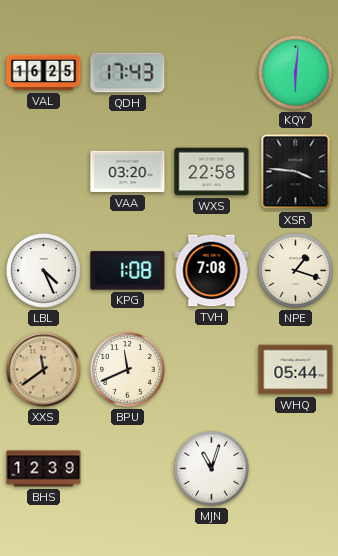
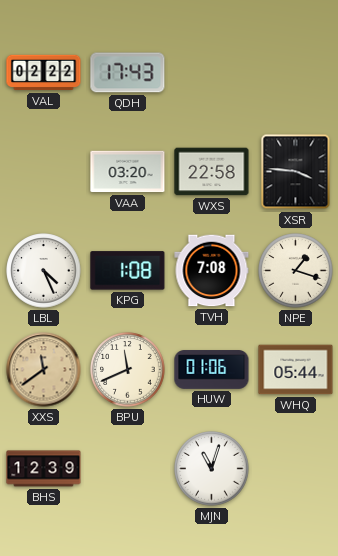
VAL: 16:25 -> 02:22
KQY: 6:01 -> none
HUW: none -> 01:06
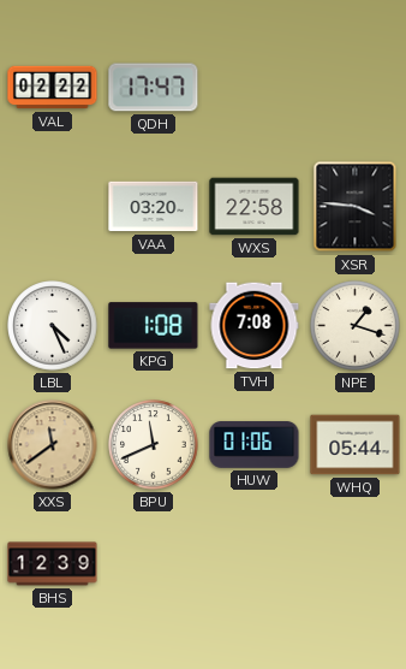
QDH: 17:43 -> 17:47
MJN: 11:03 -> none
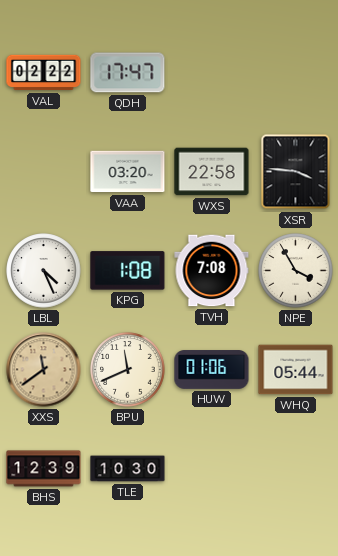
NPE: 1:18 -> 3:55
TLE: none -> 10:30
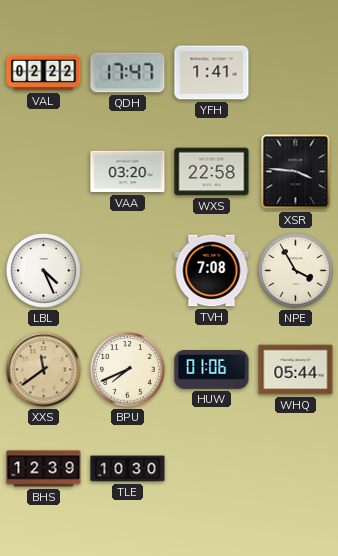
YFH: none -> 1:41
KPG: 1:08 -> none
BPU: 11:41 -> 7:41
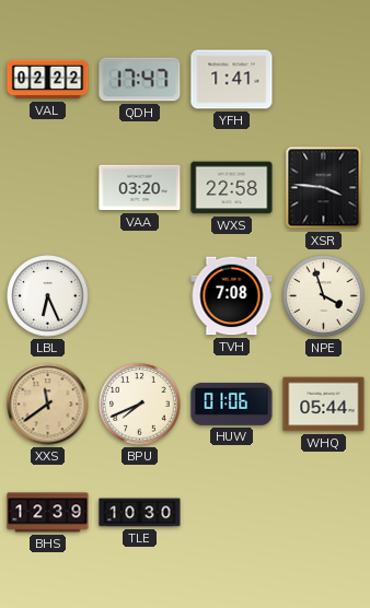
LBL: 4:26 -> 6:26
NPE: 3:55 -> 3:57
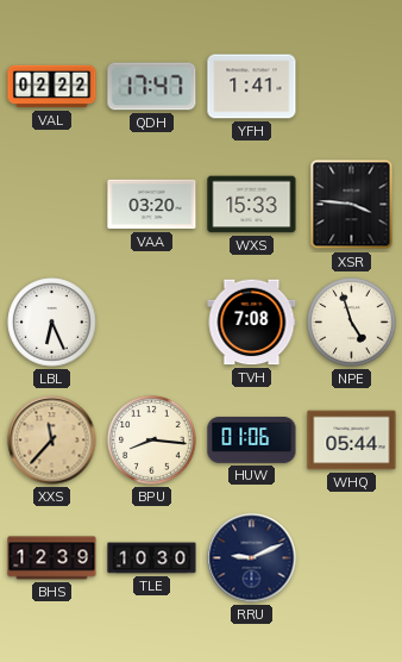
WXS: 22:58 -> 15:33
NPE: 3:57 -> 4:57
XXS: 11:39 -> 11:37
BPU: 7:41 -> 8:16
RRU: none -> 9:11
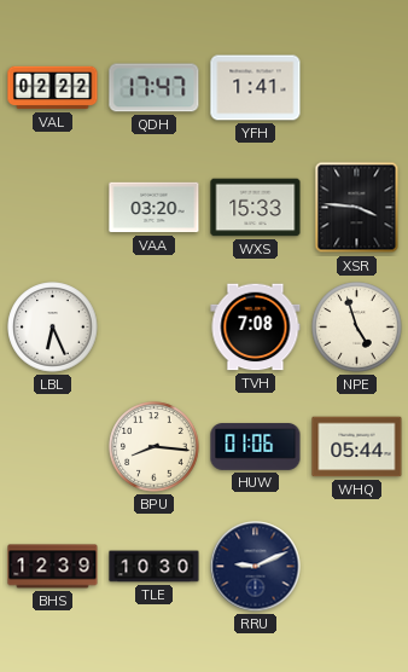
XXS: 11:37 -> none
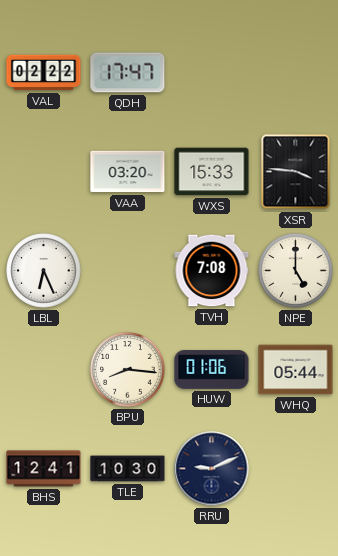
YFH: 1:41 -> none
NPE: 4:57 -> 5:00
BHS: 12:39 -> 12:41
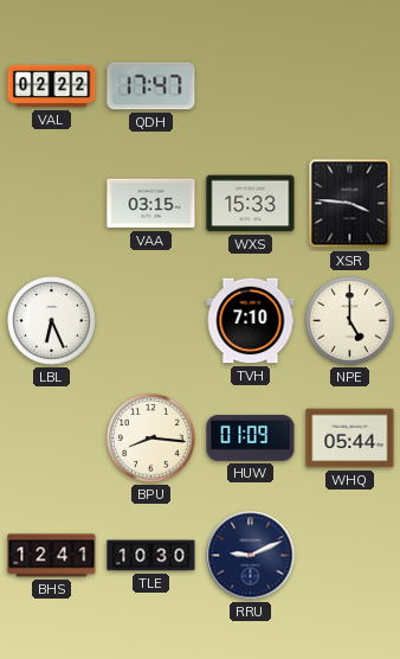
VAA: 03:20 -> 03:15
TVH: 7:08 -> 7:10
HUW: 01:06 -> 01:09
